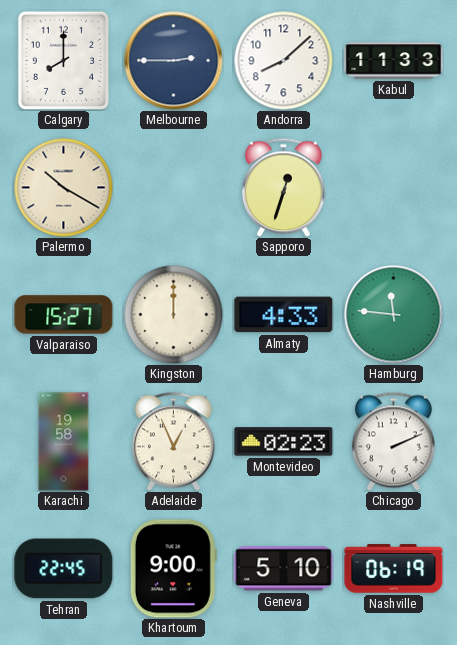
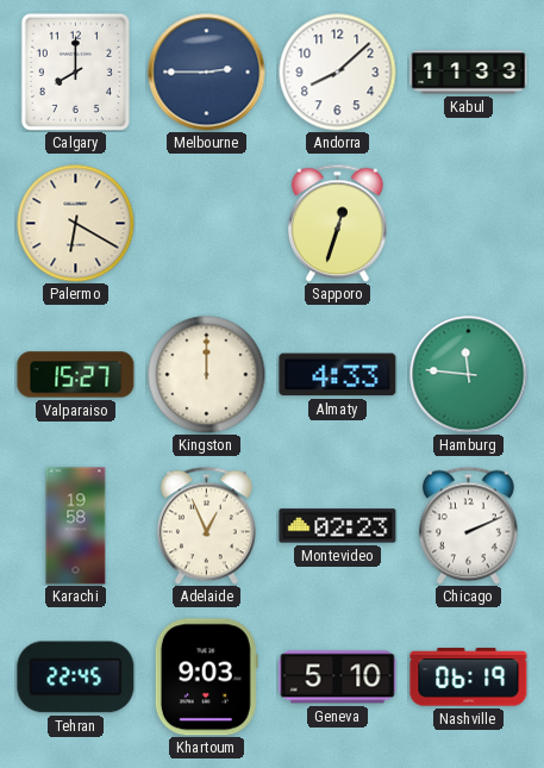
Palermo: 10:20 -> 6:20
Khartoum: 9:00 -> 9:03
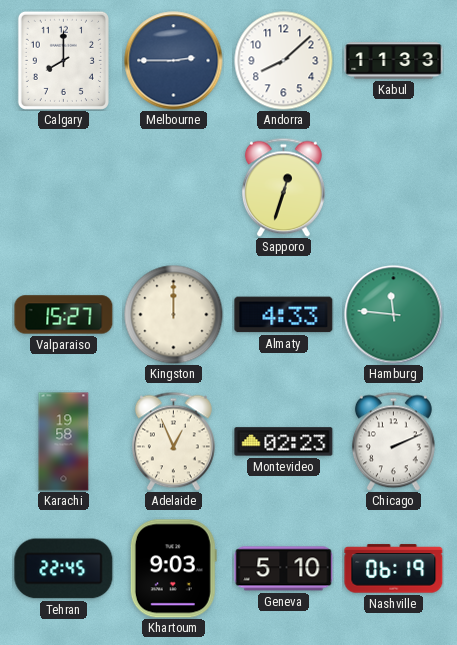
Palermo: 6:20 -> none
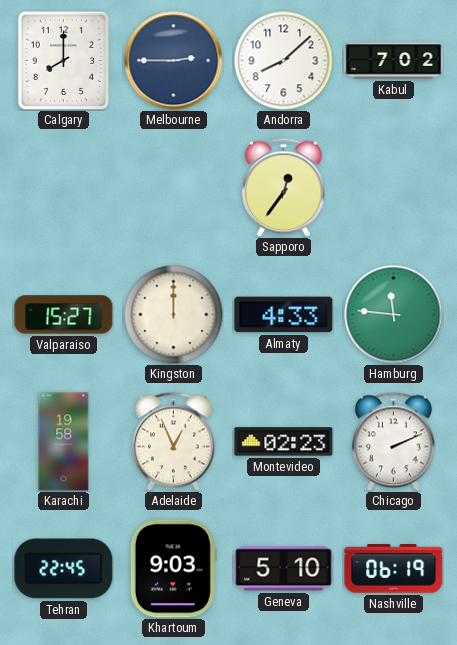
Kabul: 11:33 -> 7:02
Sapporo: 12:33 -> 12:36
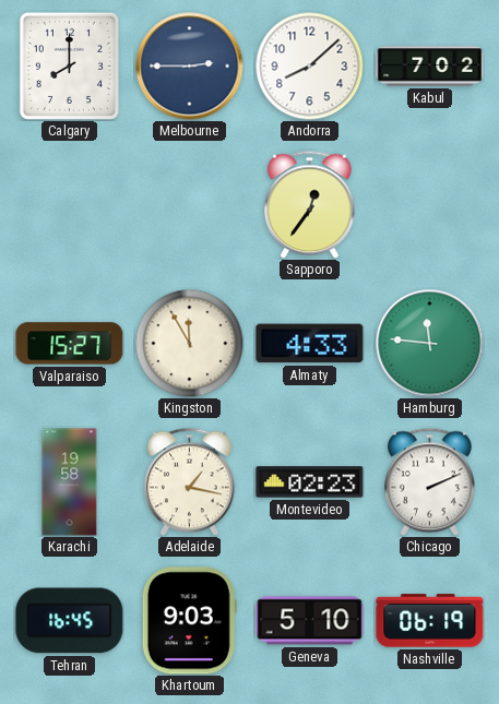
Kingston: 12:00 -> 11:55
Adelaide: 12:56 -> 1:17
Tehran: 22:45 -> 16:45
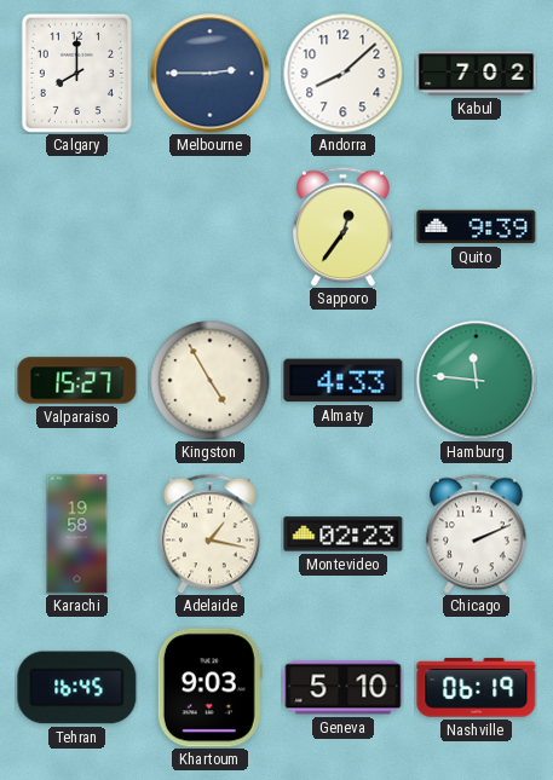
Quito: none -> 9:39
Kingston: 11:55 -> 4:55
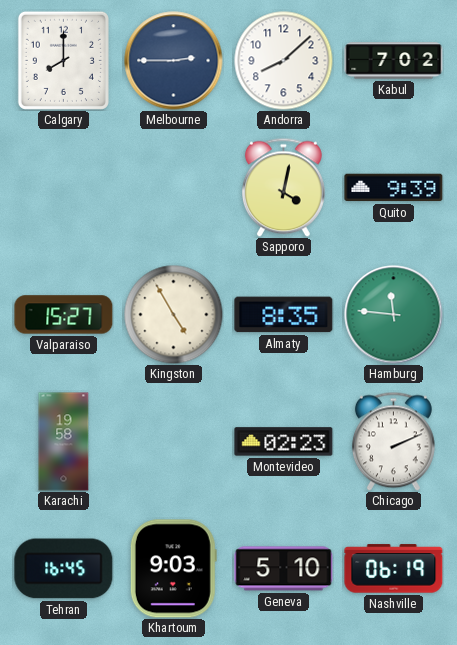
Sapporo: 12:36 -> 4:02
Almaty: 4:33 -> 8:35
Adelaide: 1:17 -> none
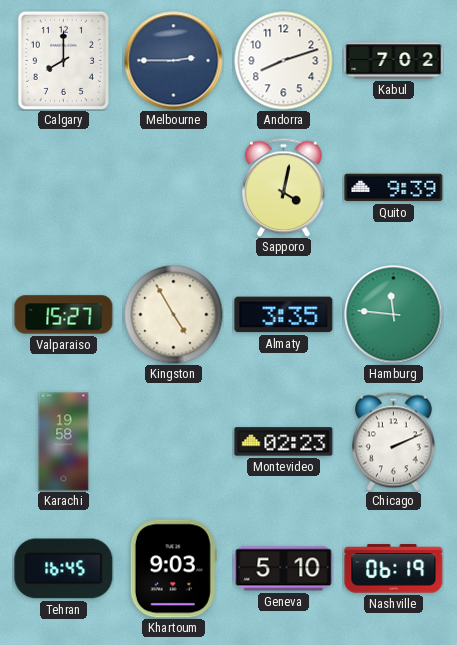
Andorra: 8:08 -> 8:12
Almaty: 8:35 -> 3:35
